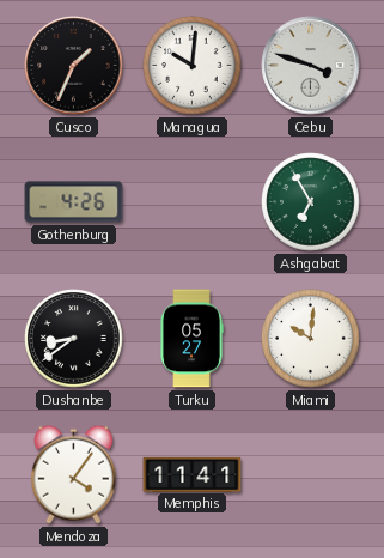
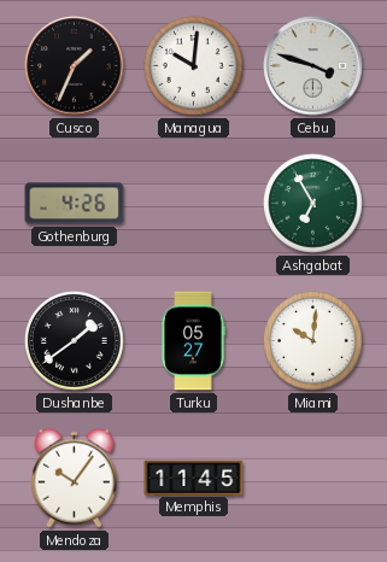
Dushanbe: 8:39 -> 1:39
Mendoza: 4:06 -> 10:06
Memphis: 11:41 -> 11:45
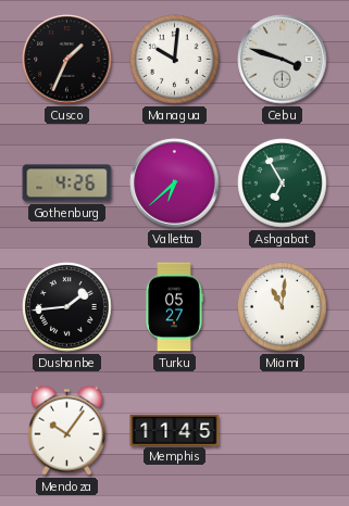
Valletta: none -> 6:38
Dushanbe: 1:39 -> 1:44
Miami: 10:01 -> 11:01
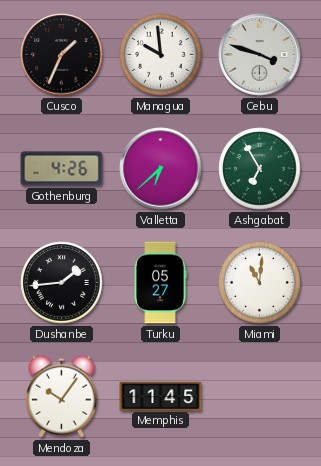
Managua: 10:01 -> 9:59
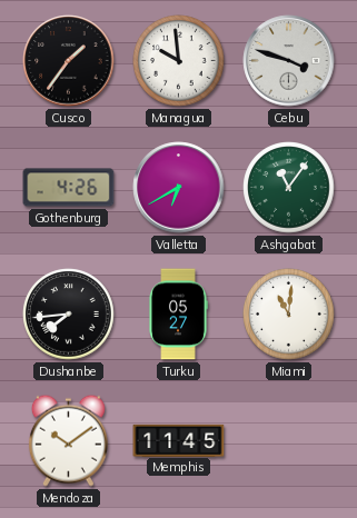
Cusco: 1:34 -> 1:36
Valletta: 6:38 -> 6:40
Ashgabat: 6:55 -> 11:06
Dushanbe: 1:44 -> 7:44
Mendoza: 10:06 -> 10:09
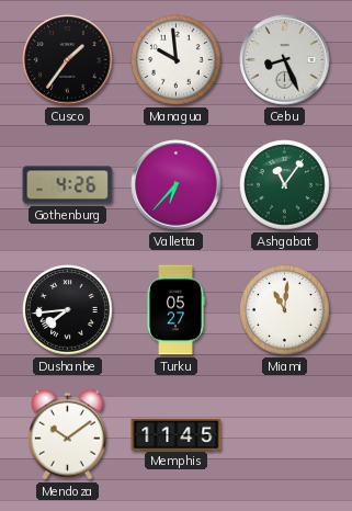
Cebu: 3:48 -> 8:26
Valletta: 6:40 -> 6:37
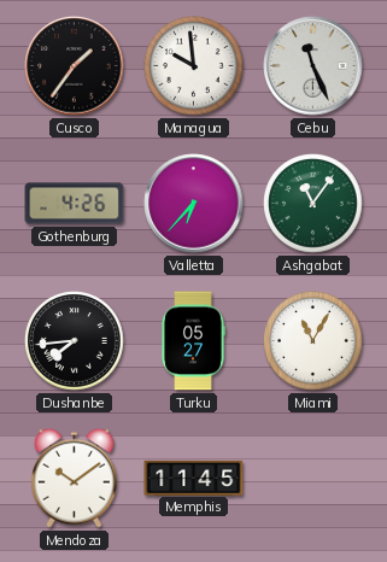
Cebu: 8:26 -> 11:26
Miami: 11:01 -> 11:05
